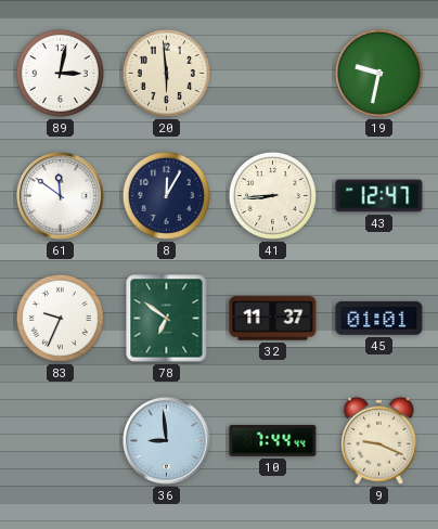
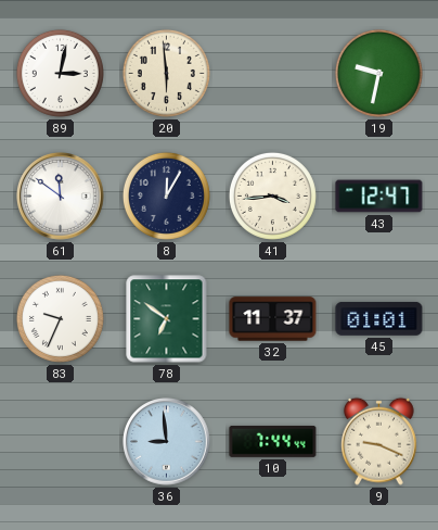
41: 8:44 -> 3:44
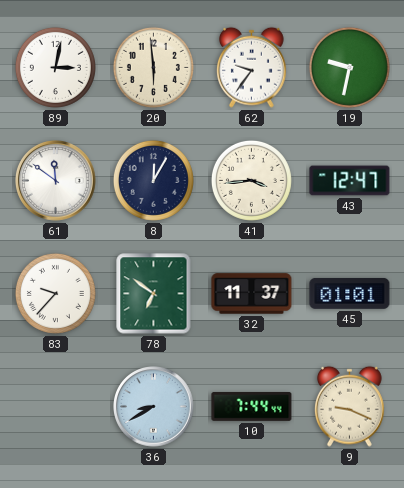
62: none -> 9:36
83: 9:34 -> 9:37
36: 8:59 -> 8:40
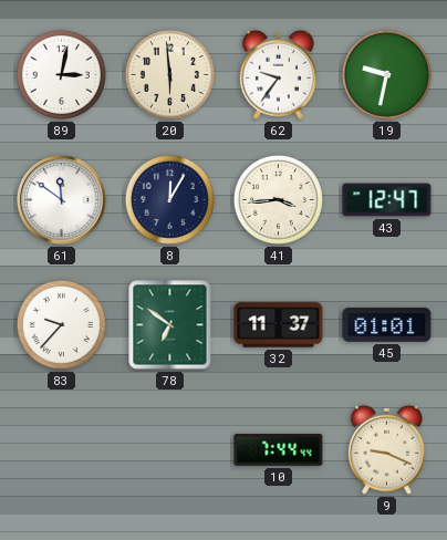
36: 8:40 -> none
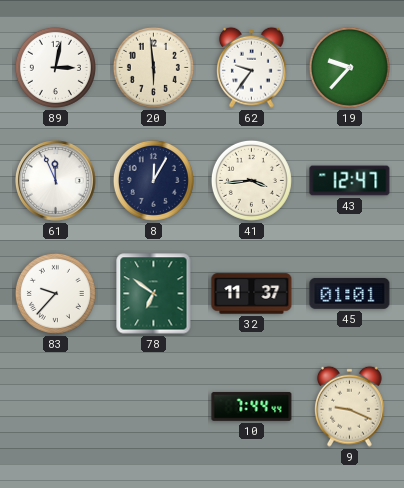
19: 9:32 -> 9:37
61: 11:51 -> 11:56
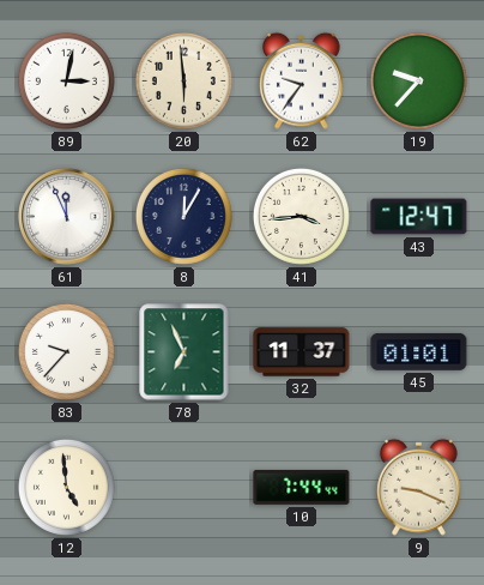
78: 6:51 -> 6:56
12: none -> 4:59
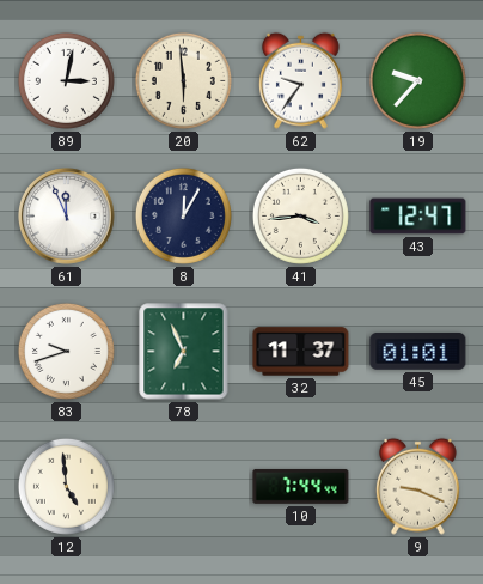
83: 9:37 -> 9:42
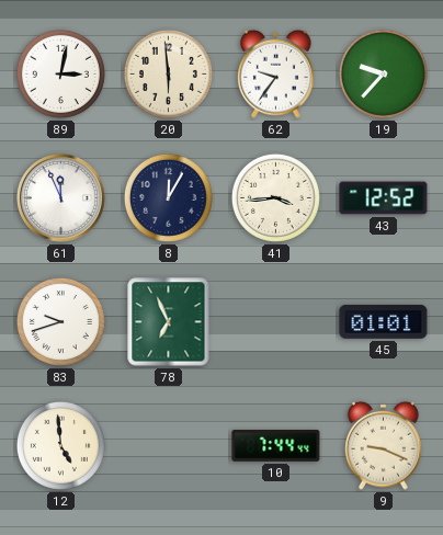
43: 12:47 -> 12:52
32: 11:37 -> none
